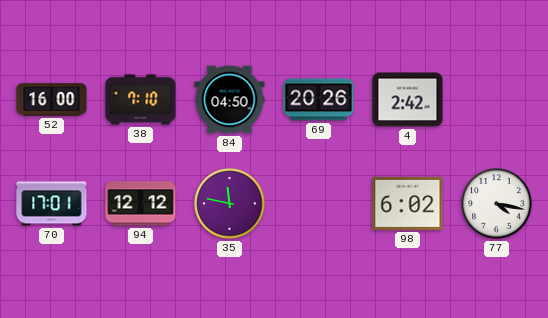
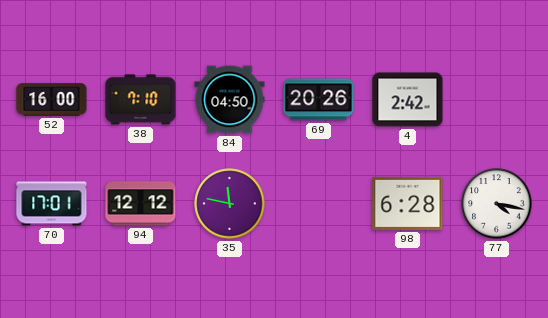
98: 6:02 -> 6:28
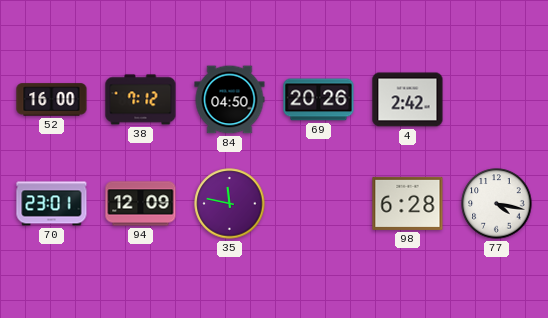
38: 7:10 -> 7:12
70: 17:01 -> 23:01
94: 12:12 -> 12:09
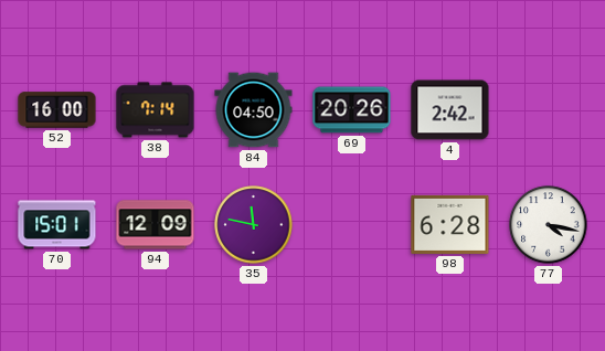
38: 7:12 -> 7:14
70: 23:01 -> 15:01
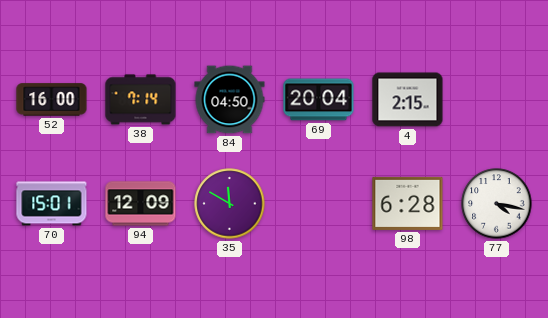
69: 20:26 -> 20:04
4: 2:42 -> 2:15
35: 11:47 -> 11:50
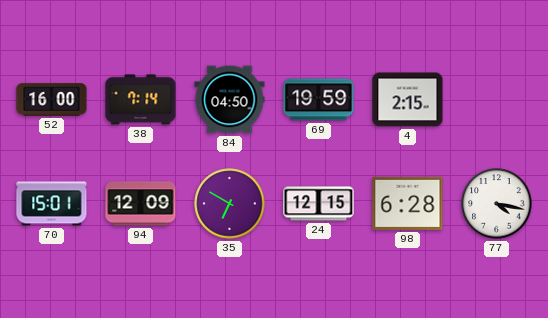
69: 20:04 -> 19:59
35: 11:50 -> 6:50
24: none -> 12:15
